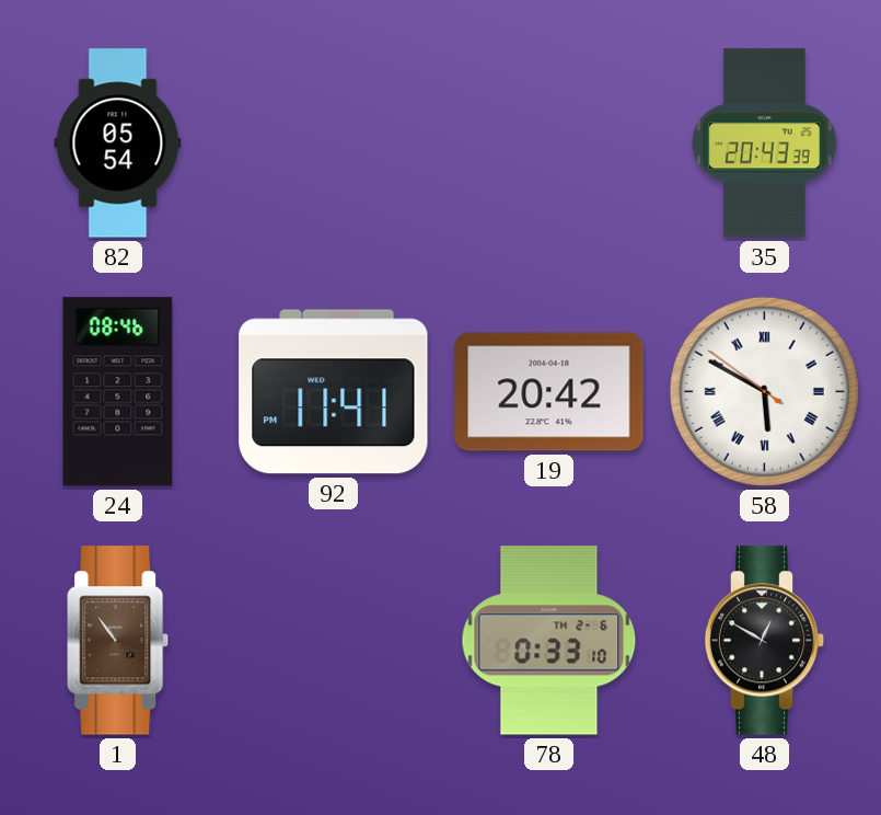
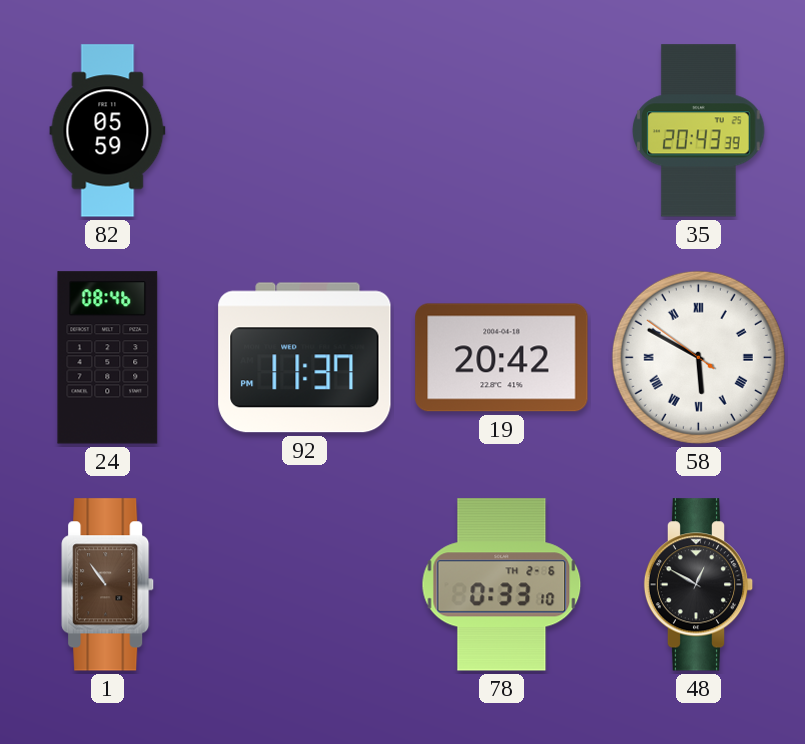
82: 05:54 -> 05:59
92: 11:41 -> 11:37
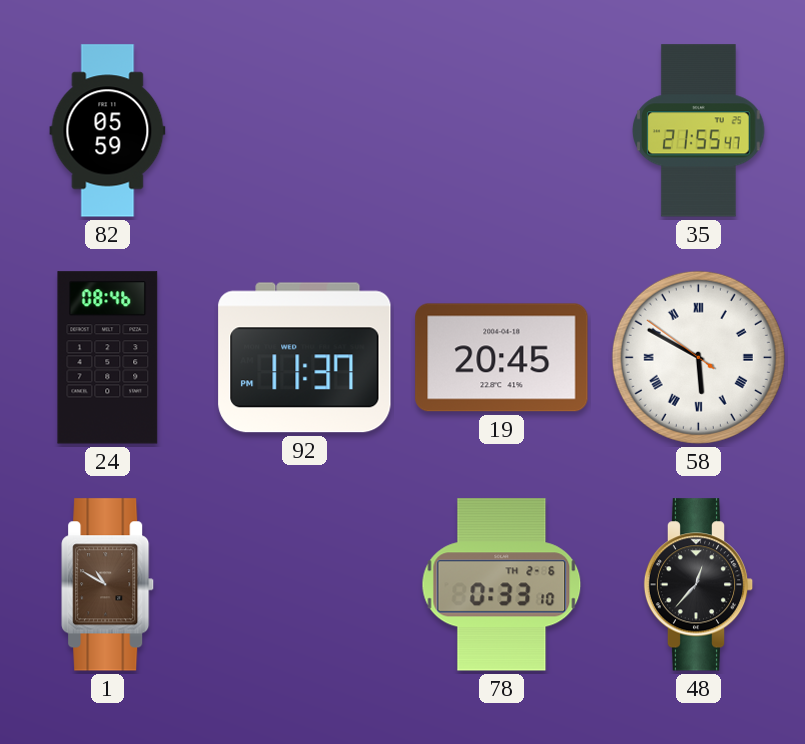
35: 20:43 -> 21:55
19: 20:42 -> 20:45
1: 10:54 -> 10:50
48: 12:50 -> 12:37
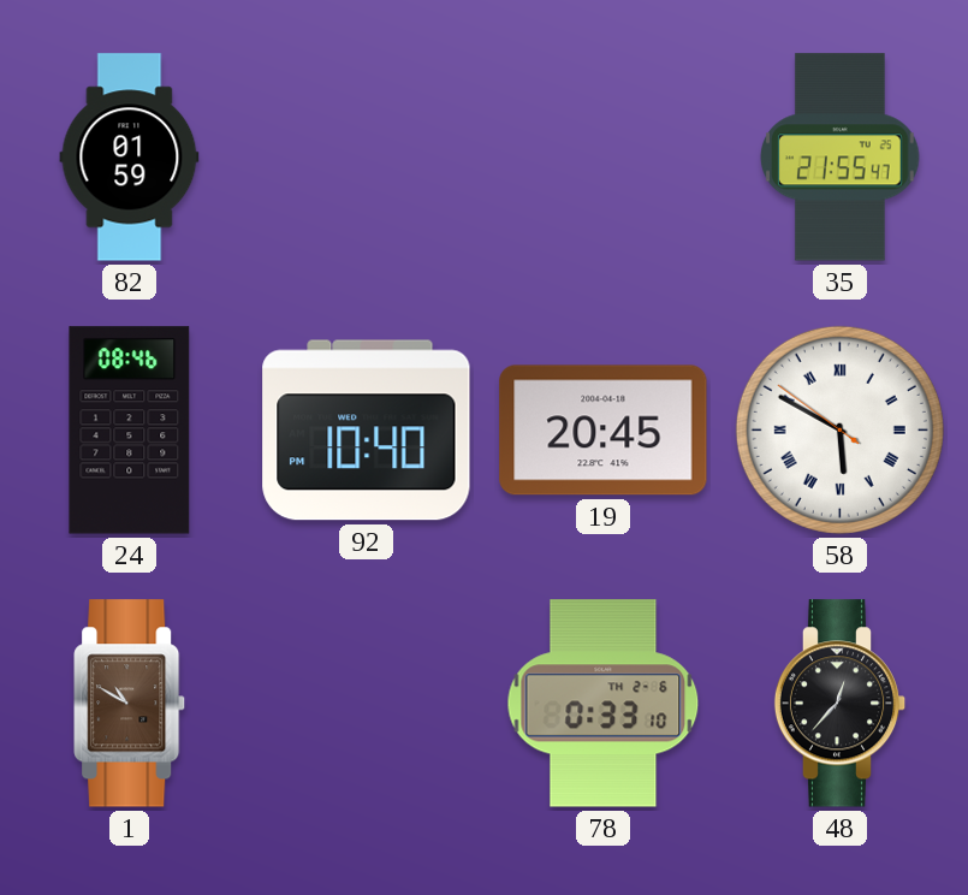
82: 05:59 -> 01:59
92: 11:37 -> 10:40
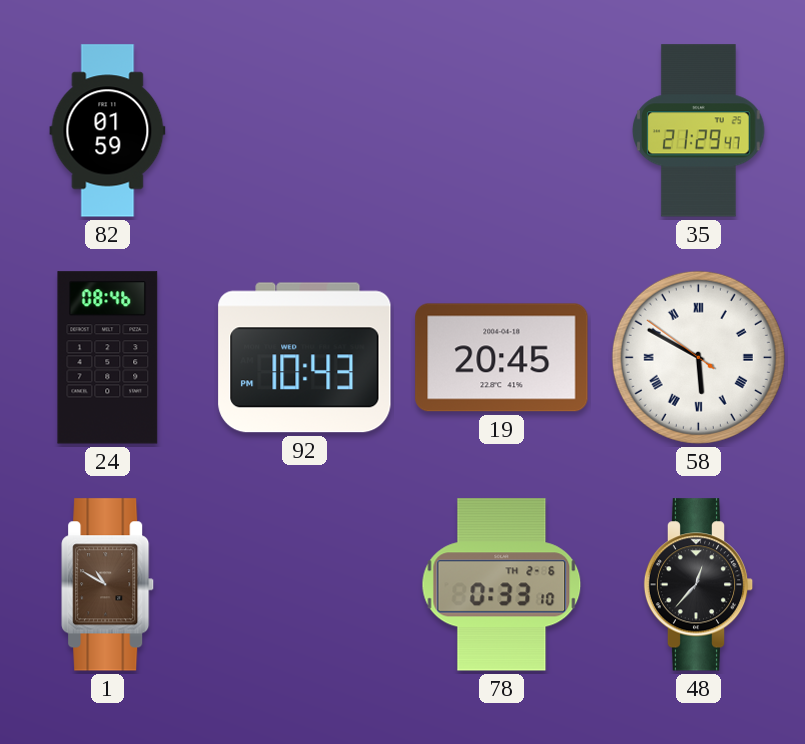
35: 21:55 -> 21:29
92: 10:40 -> 10:43
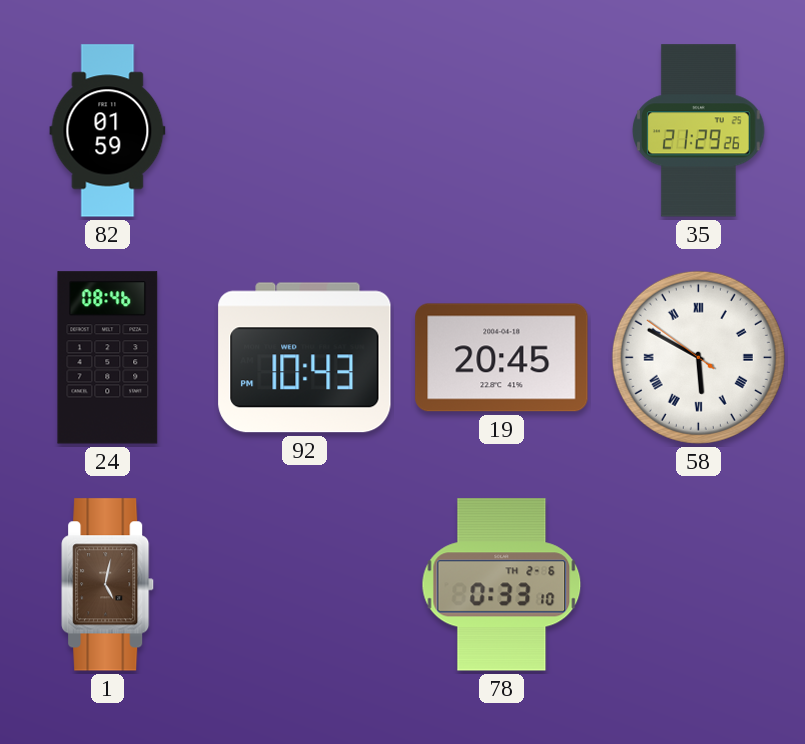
35: 21:29:47 -> 21:29:26
1: 10:50 -> 5:02
48: 12:37 -> none
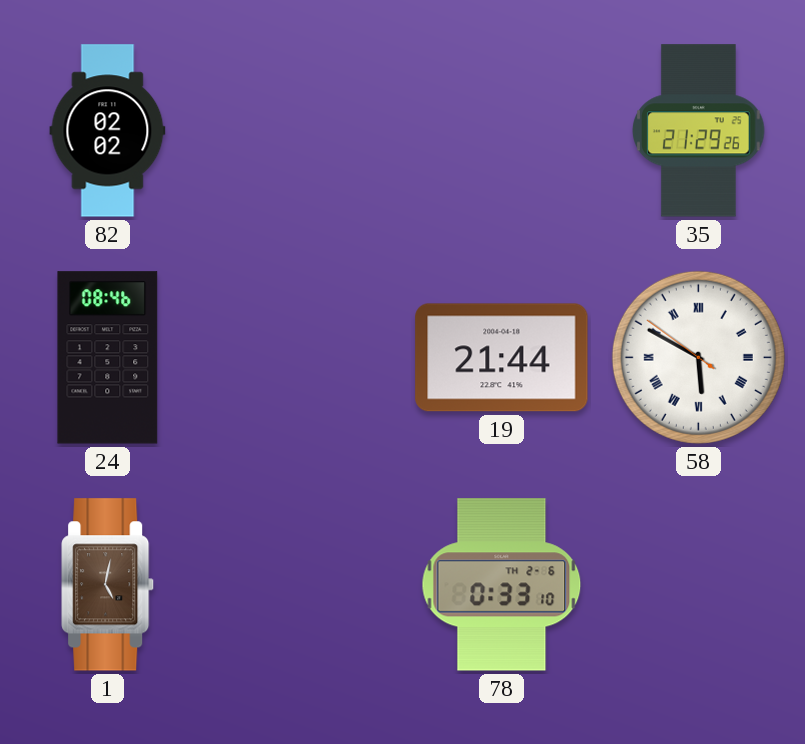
82: 01:59 -> 02:02
92: 10:43 -> none
19: 20:45 -> 21:44
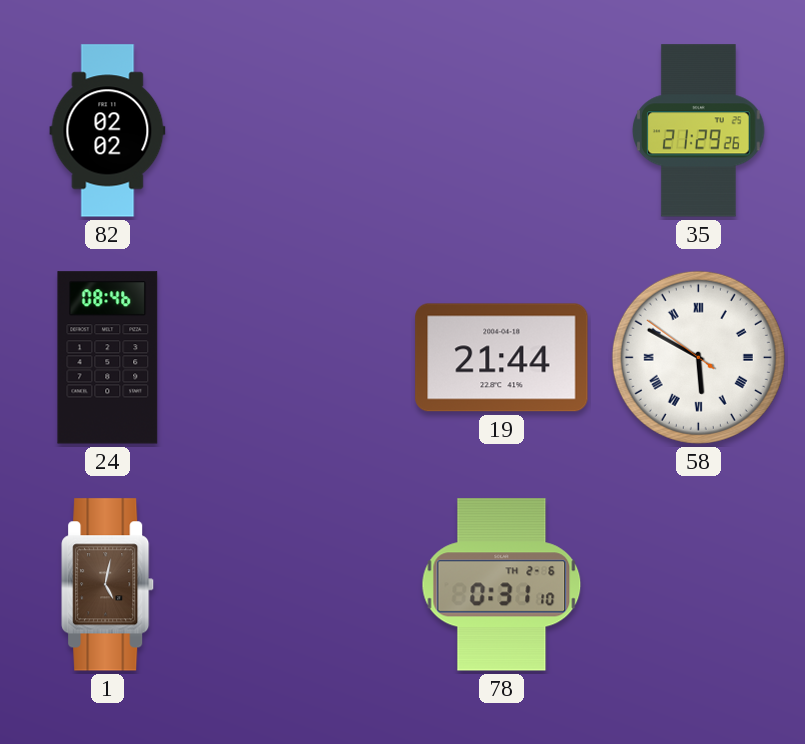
78: 0:33 -> 0:31
